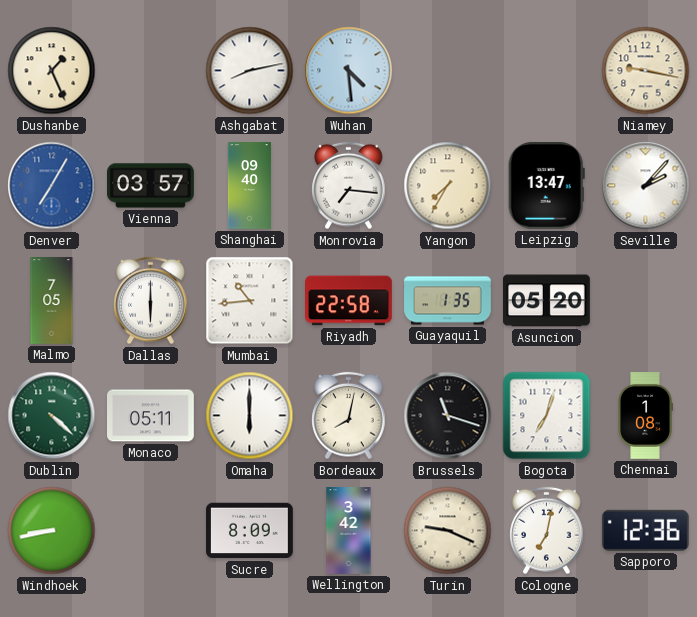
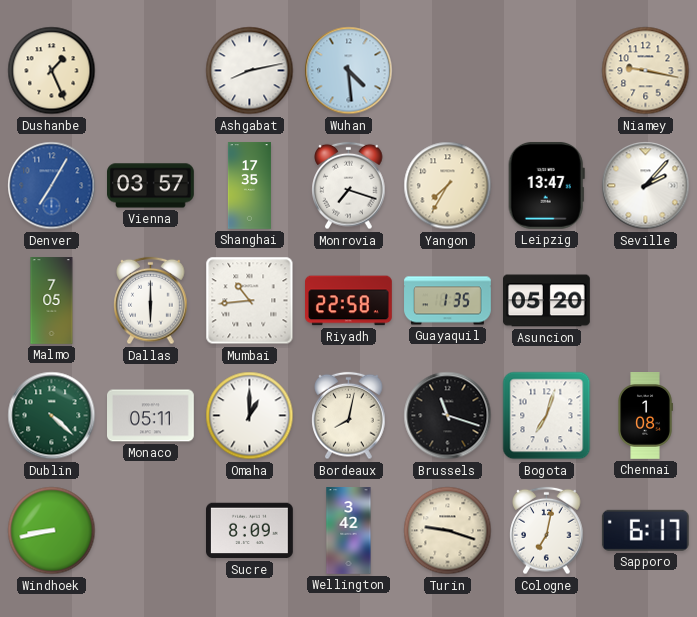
Shanghai: 09:40 -> 17:35
Monrovia: 7:16 -> 7:18
Omaha: 6:00 -> 1:00
Turin: 9:19 -> 9:18
Sapporo: 12:36 -> 6:17
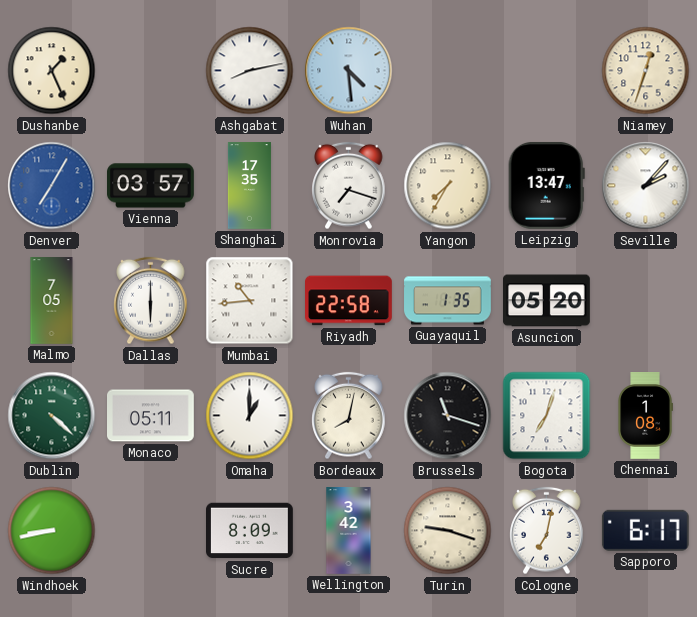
Niamey: 9:17 -> 12:33
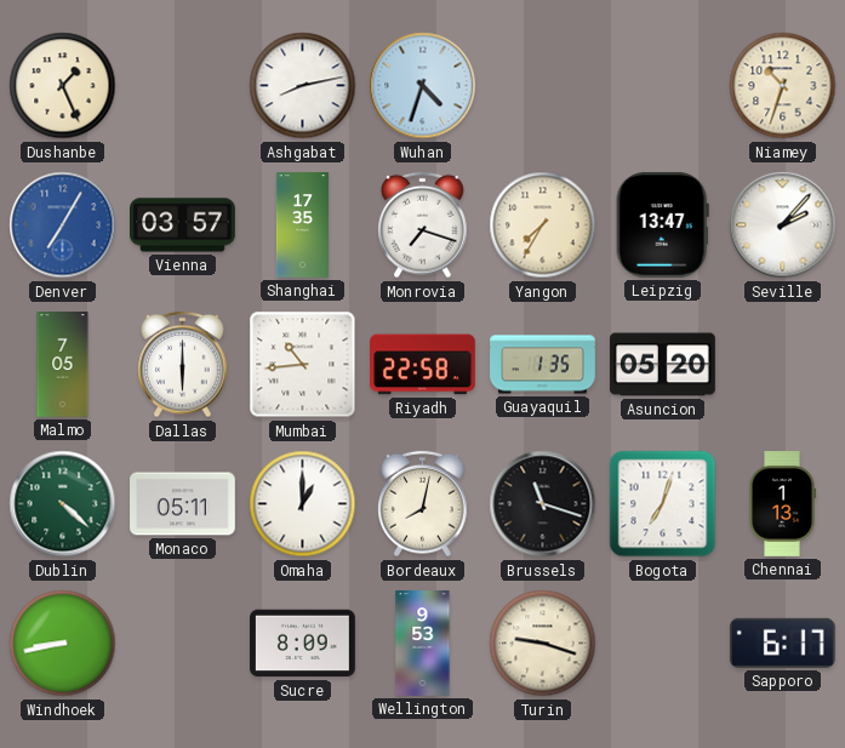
Wuhan: 4:29 -> 4:33
Niamey: 12:33 -> 10:33
Chennai: 1:08 -> 1:13
Wellington: 3:42 -> 9:53
Cologne: 7:02 -> none
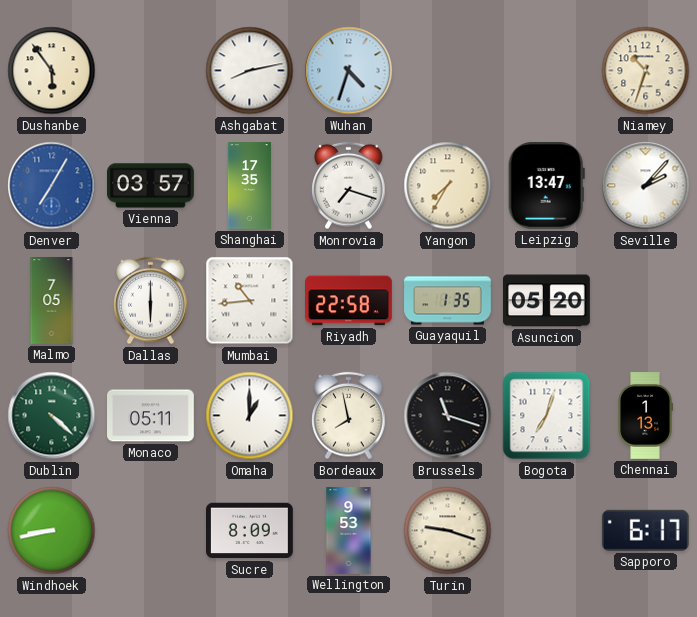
Dushanbe: 1:26 -> 5:54
Bordeaux: 8:02 -> 7:58
